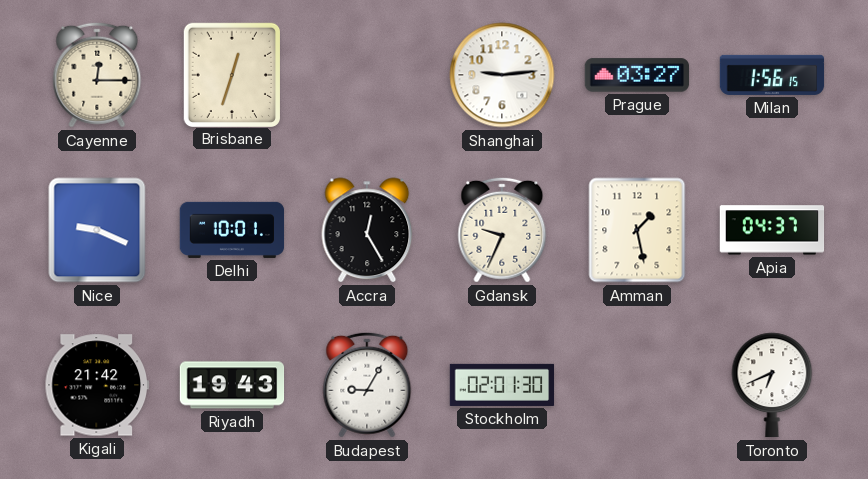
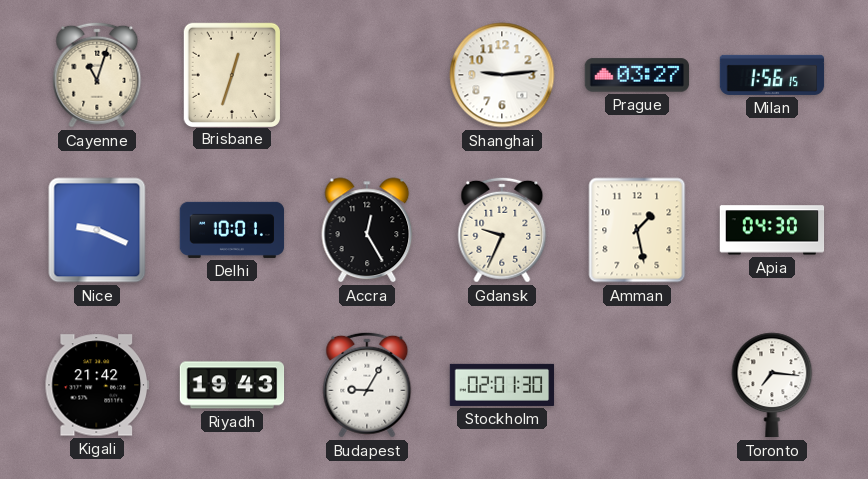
Cayenne: 12:15 -> 11:03
Apia: 04:37 -> 04:30
Toronto: 6:41 -> 7:16
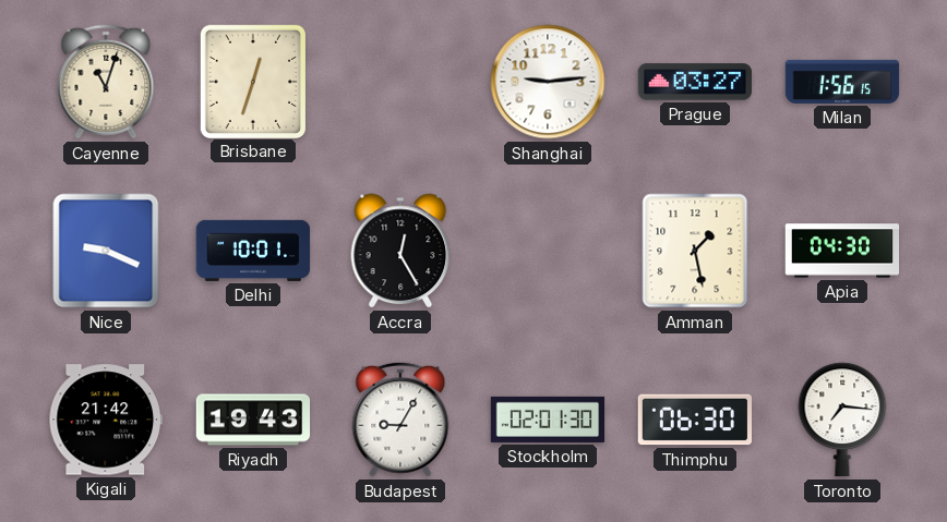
Gdansk: 9:34 -> none
Thimphu: none -> 06:30
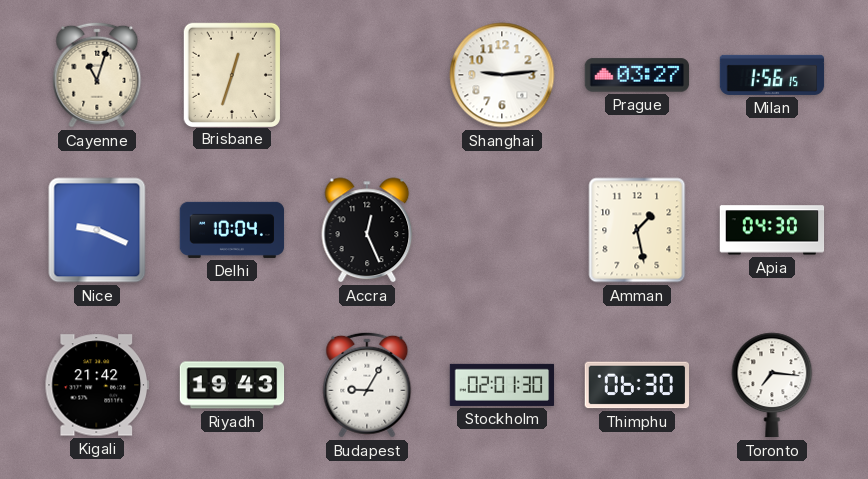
Delhi: 10:01 -> 10:04
Accra: 12:25 -> 12:26
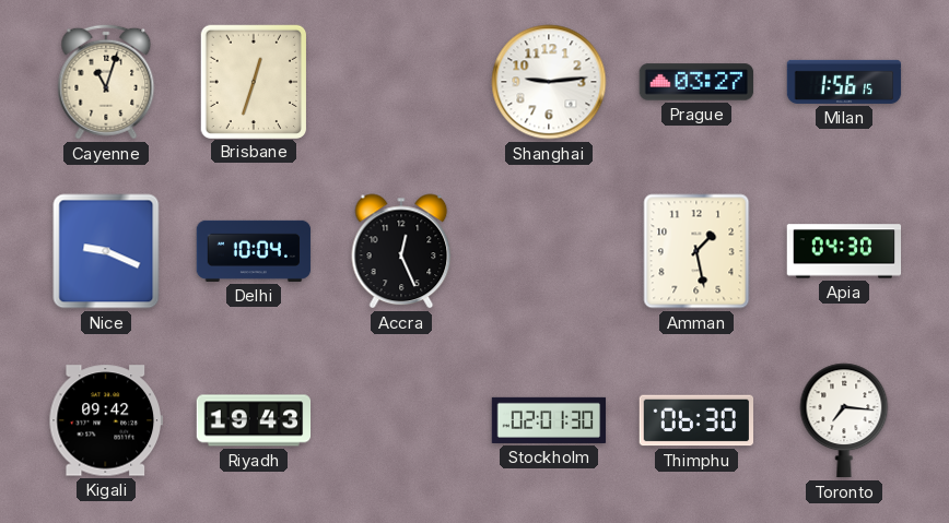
Kigali: 21:42 -> 09:42
Budapest: 9:05 -> none
